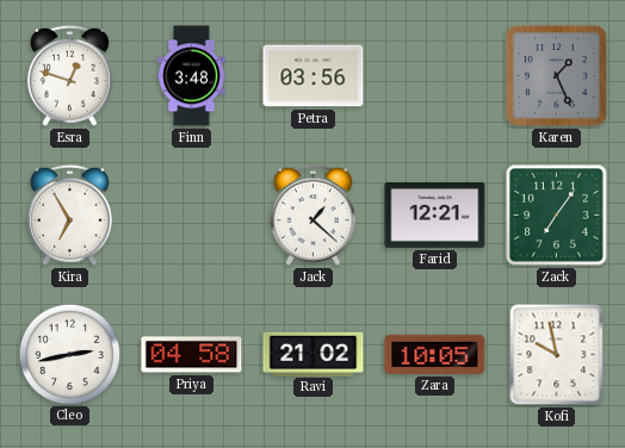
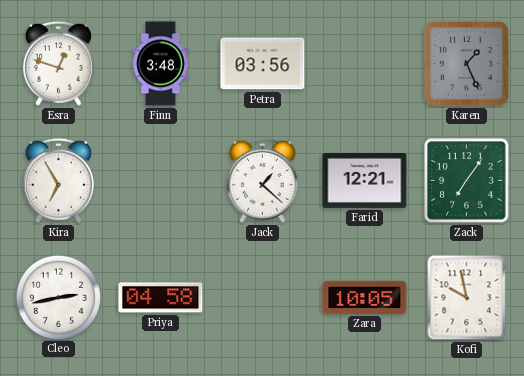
Ravi: 21:02 -> none
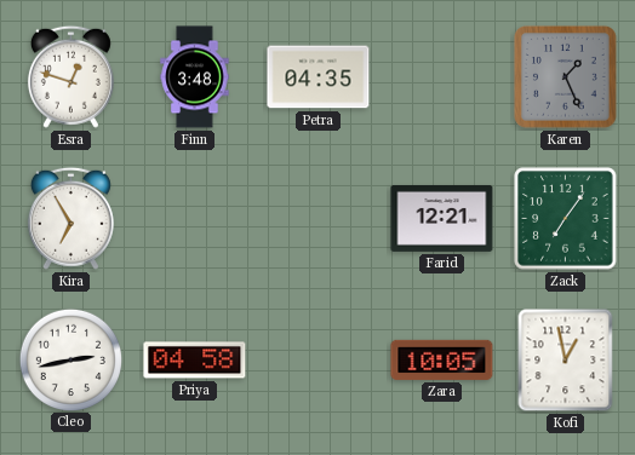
Petra: 03:56 -> 04:35
Jack: 1:22 -> none
Kofi: 9:58 -> 12:58
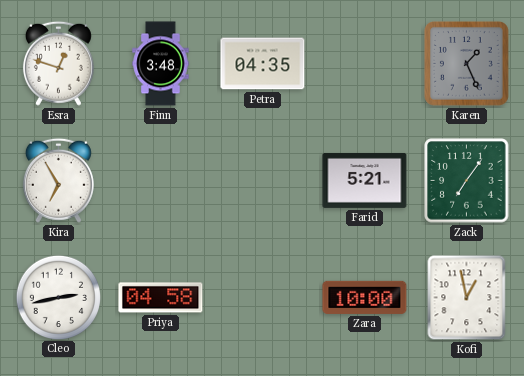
Farid: 12:21 -> 5:21
Zara: 10:05 -> 10:00
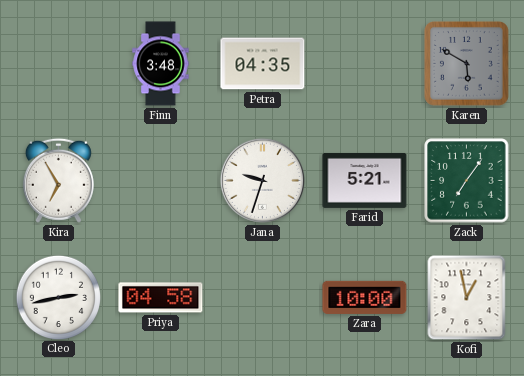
Esra: 12:48 -> none
Karen: 1:26 -> 5:50
Jana: none -> 9:33
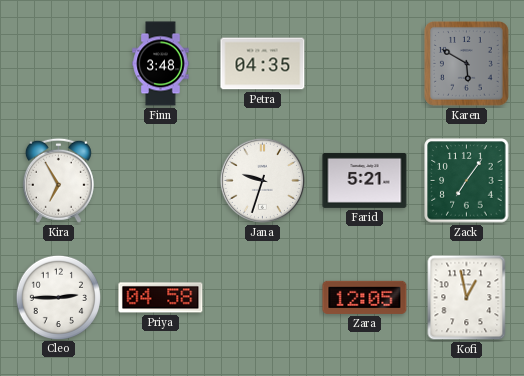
Cleo: 2:43 -> 2:45
Zara: 10:00 -> 12:05
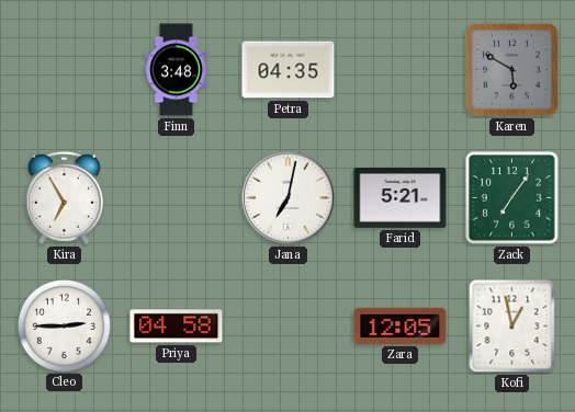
Jana: 9:33 -> 7:02
